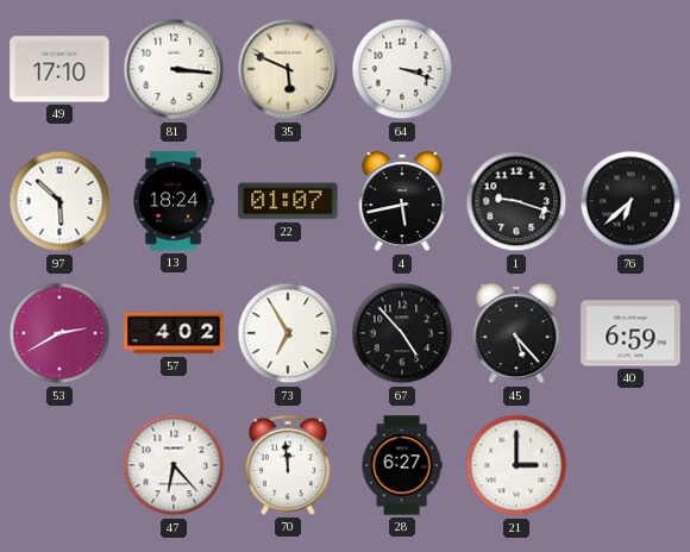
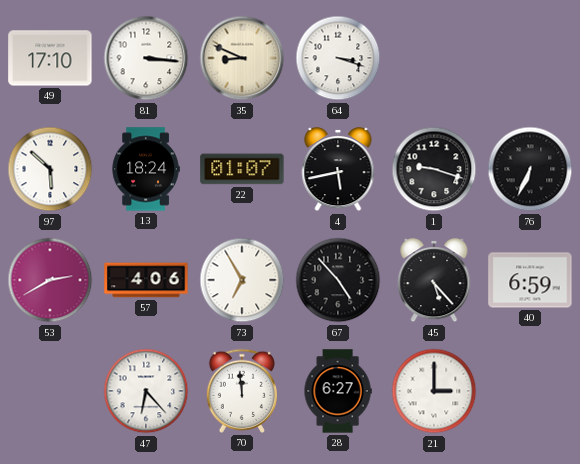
35: 5:49 -> 8:49
76: 6:38 -> 6:34
57: 4:02 -> 4:06
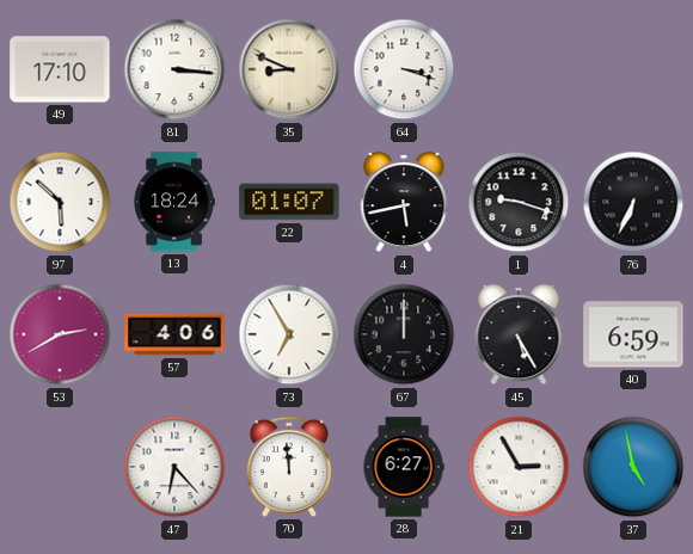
67: 4:53 -> 12:00
45: 5:23 -> 5:25
21: 3:00 -> 2:55
37: none -> 4:58
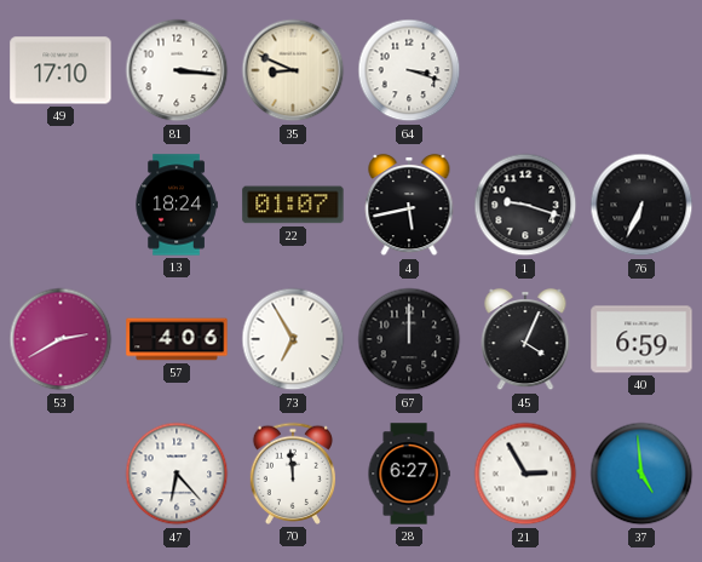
97: 5:52 -> none
45: 5:25 -> 4:04
37: 4:58 -> 4:59
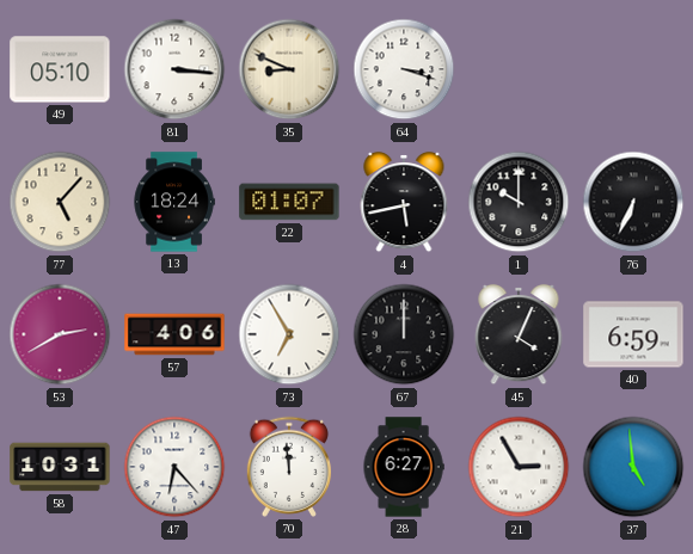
49: 17:10 -> 05:10
77: none -> 5:07
1: 9:18 -> 10:00
58: none -> 10:31
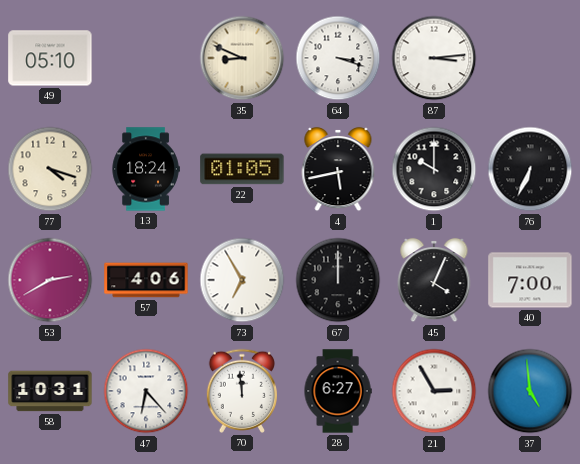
81: 3:16 -> none
87: none -> 3:14
77: 5:07 -> 4:18
22: 01:07 -> 01:05
40: 6:59 -> 7:00
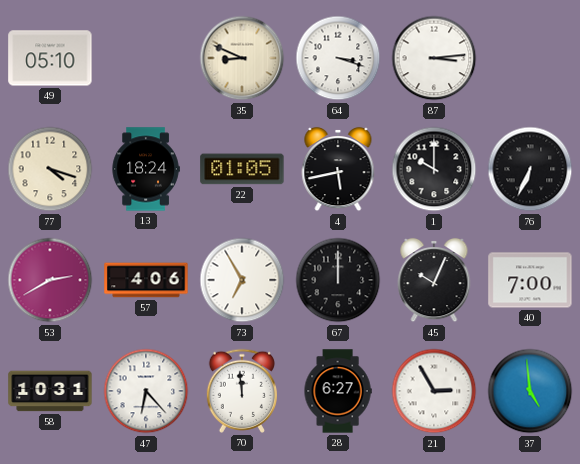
45: 4:04 -> 10:04
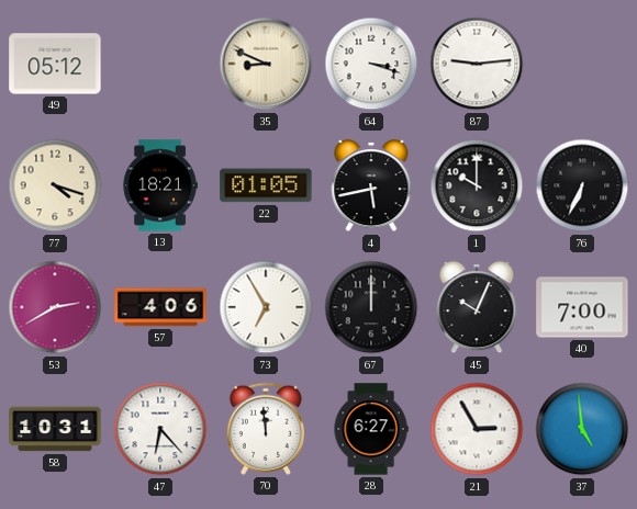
49: 05:10 -> 05:12
87: 3:14 -> 9:14
13: 18:24 -> 18:21
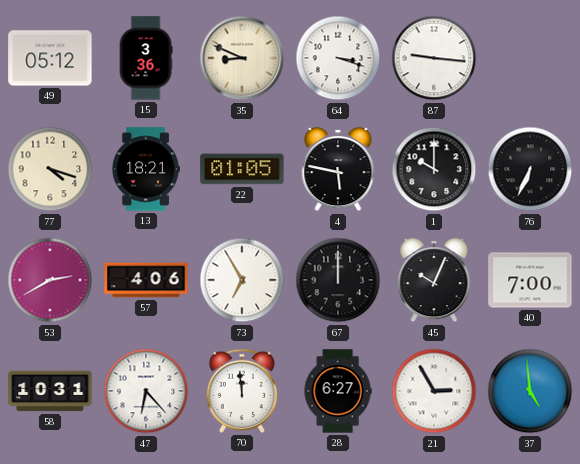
15: none -> 3:36
87: 9:14 -> 9:16
4: 5:43 -> 5:47
